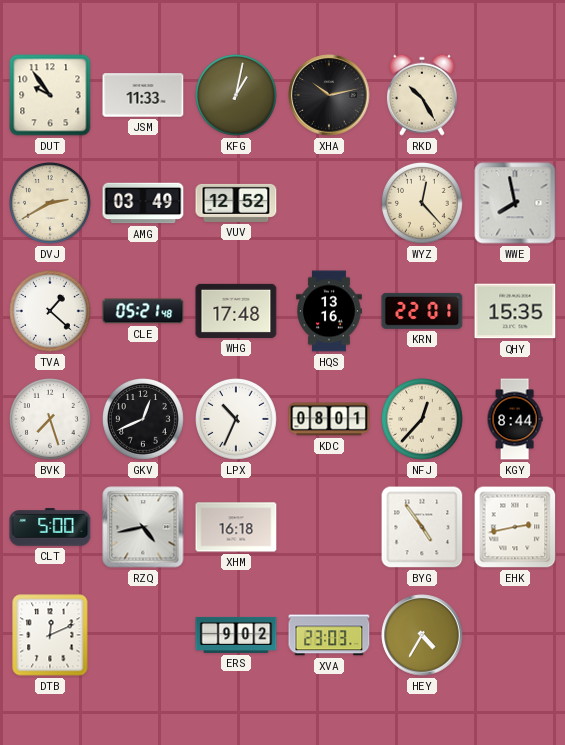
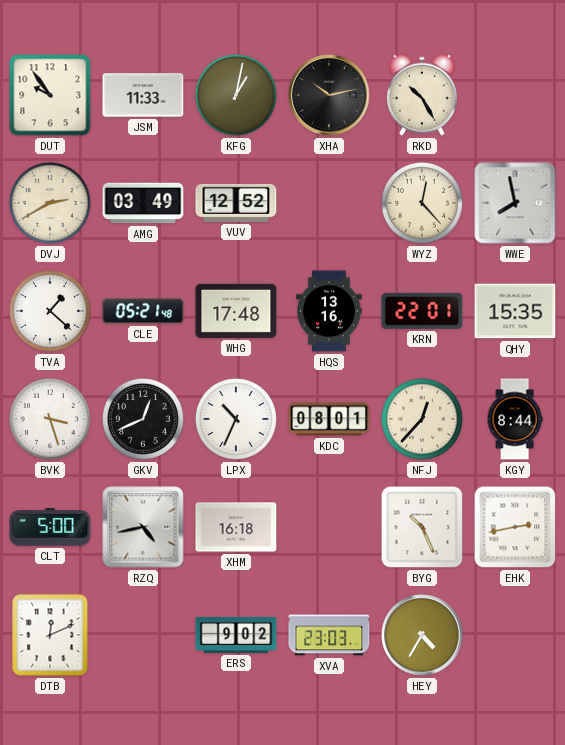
BVK: 7:27 -> 3:27
BYG: 4:54 -> 10:26
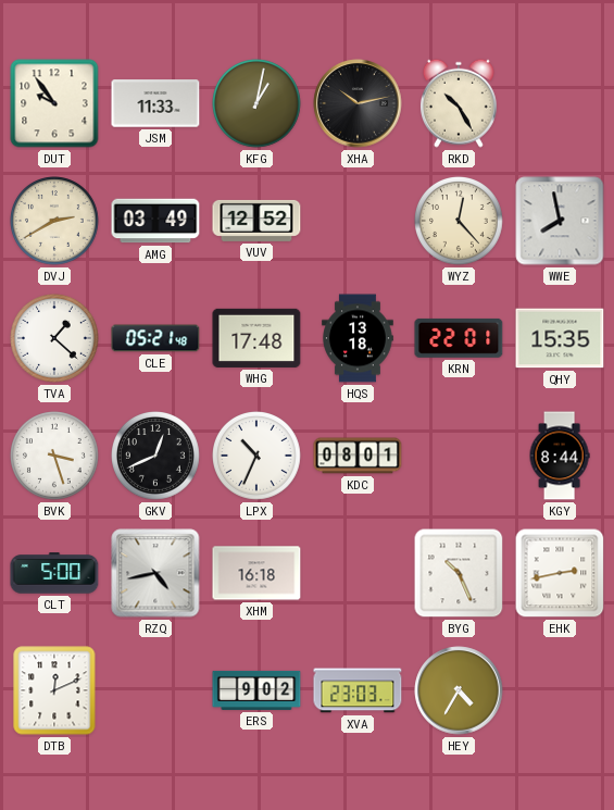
HQS: 13:16 -> 13:18
NFJ: 12:37 -> none
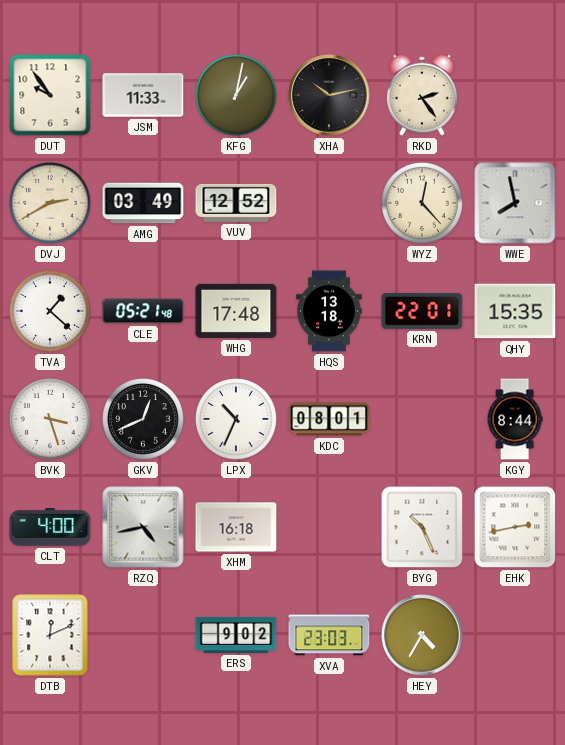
RKD: 10:25 -> 2:24
CLT: 5:00 -> 4:00
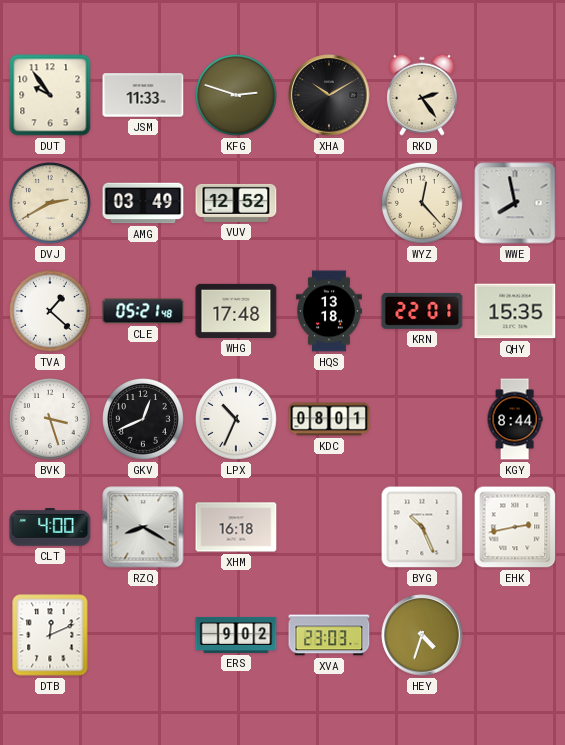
KFG: 1:02 -> 2:48
XHA: 10:13 -> 10:10
RZQ: 4:43 -> 8:20
HEY: 4:35 -> 4:33
